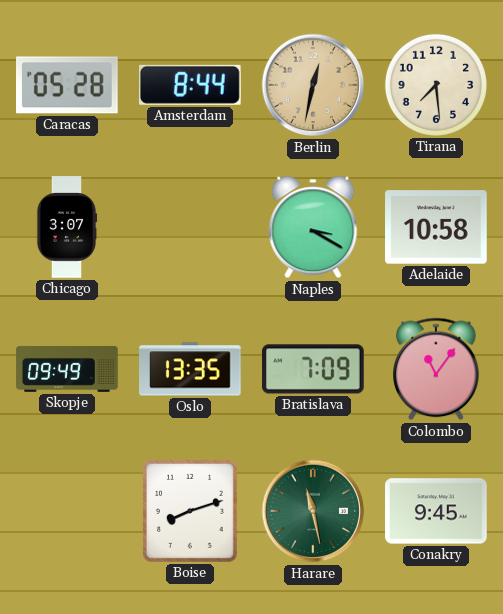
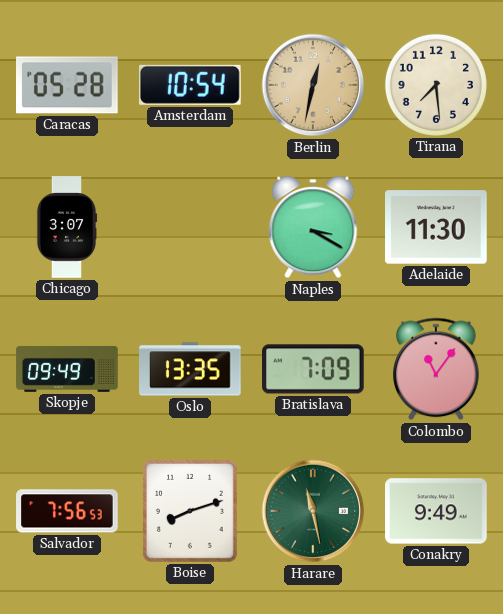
Amsterdam: 8:44 -> 10:54
Adelaide: 10:58 -> 11:30
Salvador: none -> 7:56
Conakry: 9:45 -> 9:49
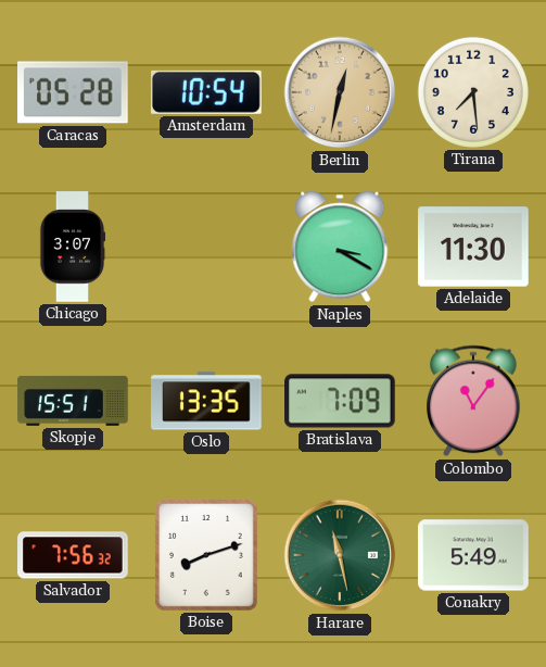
Skopje: 09:49 -> 15:51
Salvador: 7:56:53 -> 7:56:32
Conakry: 9:49 -> 5:49
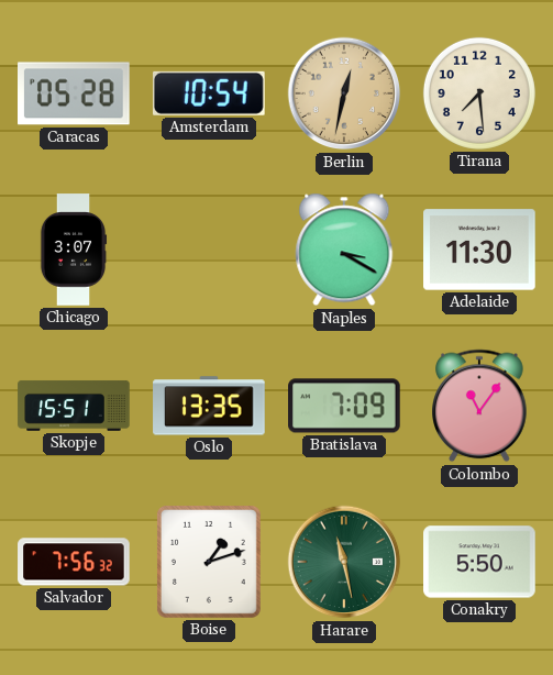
Boise: 8:12 -> 1:12
Conakry: 5:49 -> 5:50
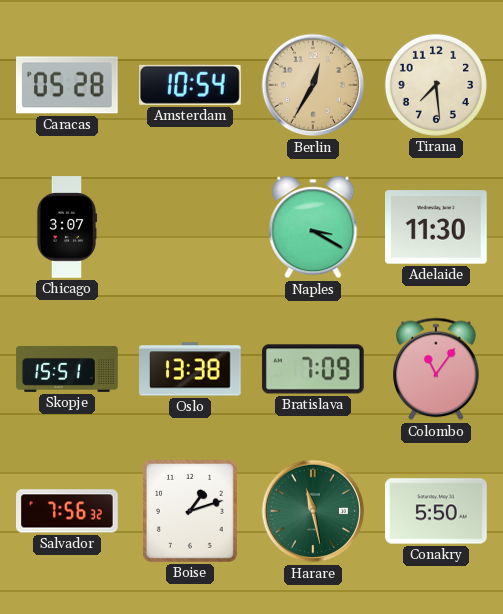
Berlin: 12:32 -> 12:35
Oslo: 13:35 -> 13:38
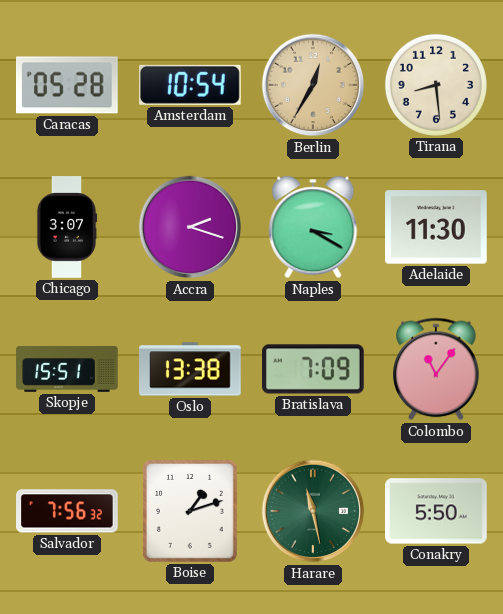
Tirana: 7:29 -> 8:29
Accra: none -> 2:18
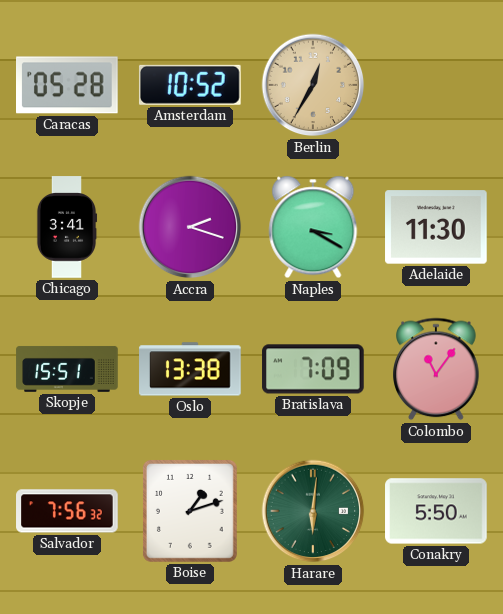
Amsterdam: 10:54 -> 10:52
Tirana: 8:29 -> none
Chicago: 3:07 -> 3:41
Harare: 11:28 -> 6:01
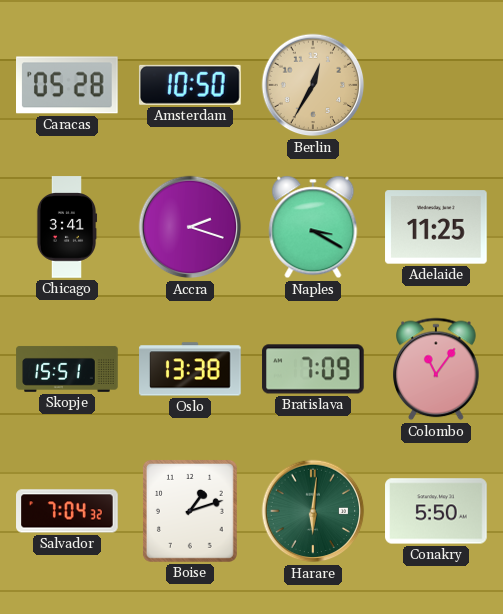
Amsterdam: 10:52 -> 10:50
Adelaide: 11:30 -> 11:25
Salvador: 7:56 -> 7:04
